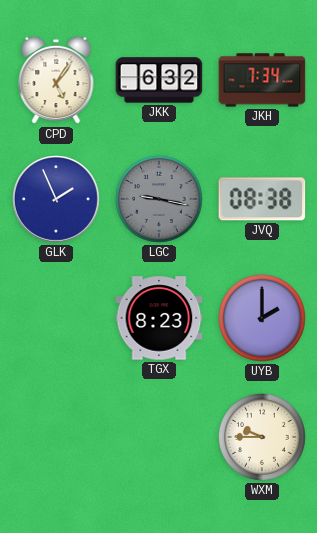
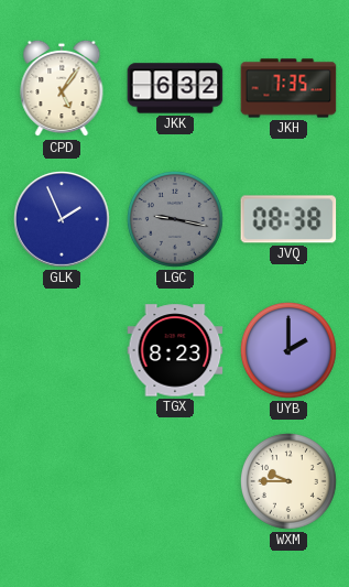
JKH: 7:34 -> 7:35
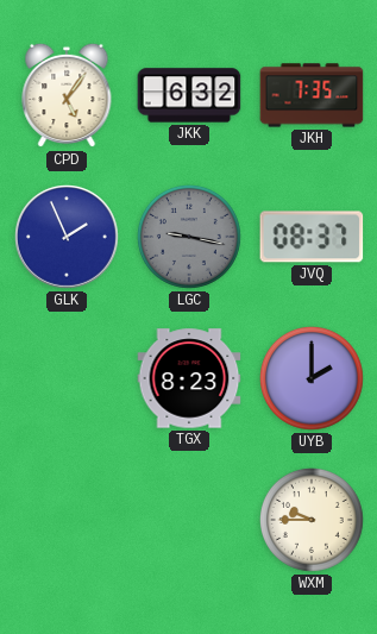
JVQ: 08:38 -> 08:37
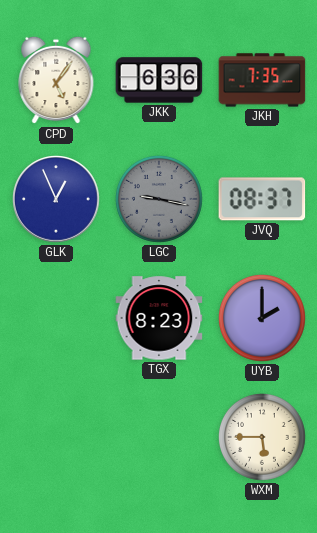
JKK: 6:32 -> 6:36
GLK: 1:56 -> 12:56
WXM: 9:45 -> 5:45
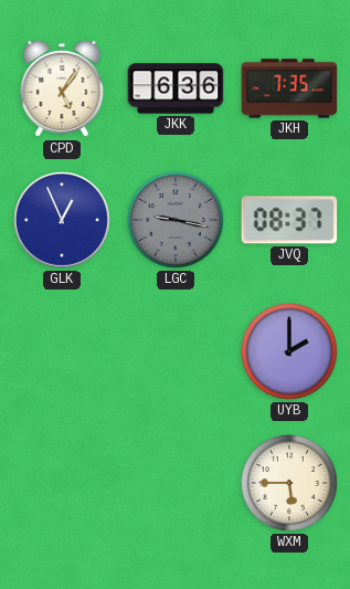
TGX: 8:23 -> none
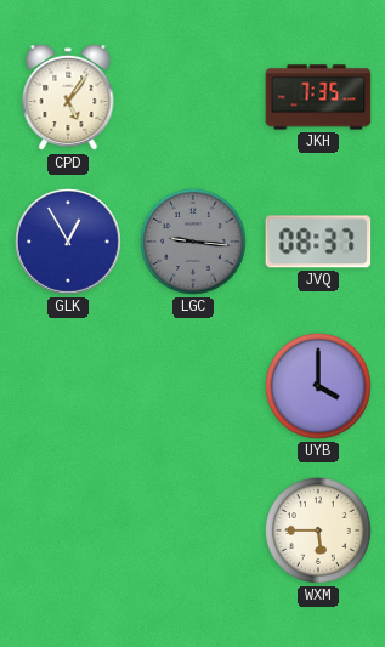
JKK: 6:36 -> none
GLK: 12:56 -> 12:55
LGC: 9:17 -> 9:16
UYB: 2:00 -> 4:00
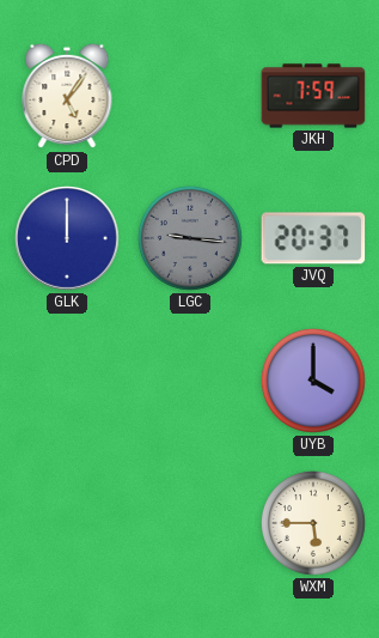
JKH: 7:35 -> 7:59
GLK: 12:55 -> 12:00
JVQ: 08:37 -> 20:37
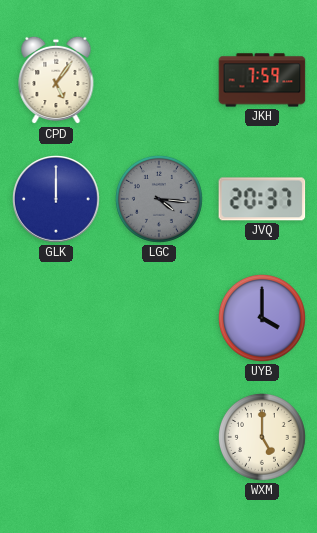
LGC: 9:16 -> 4:16
WXM: 5:45 -> 5:00
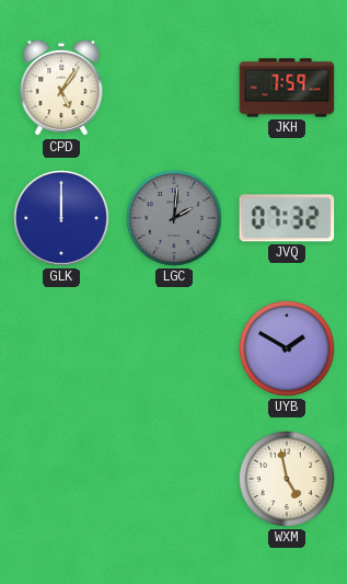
LGC: 4:16 -> 2:01
JVQ: 20:37 -> 07:32
UYB: 4:00 -> 1:50
WXM: 5:00 -> 4:58
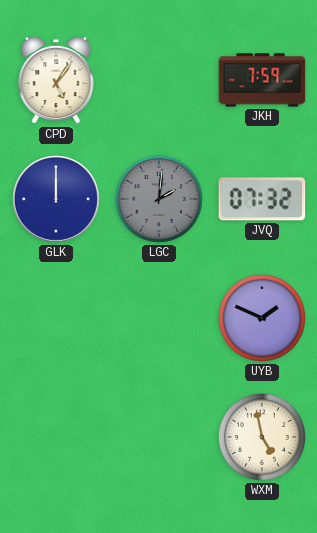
UYB: 1:50 -> 1:49
